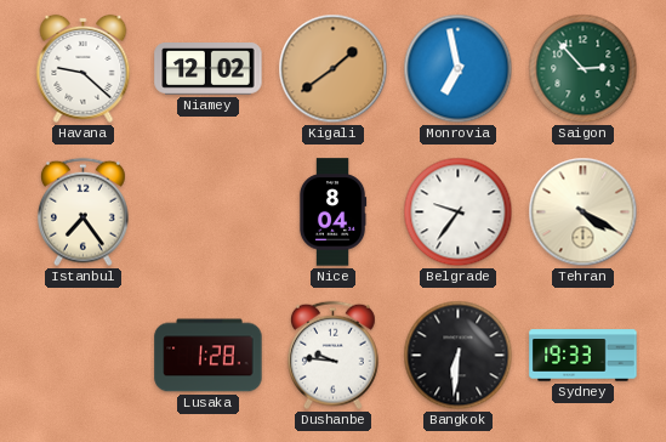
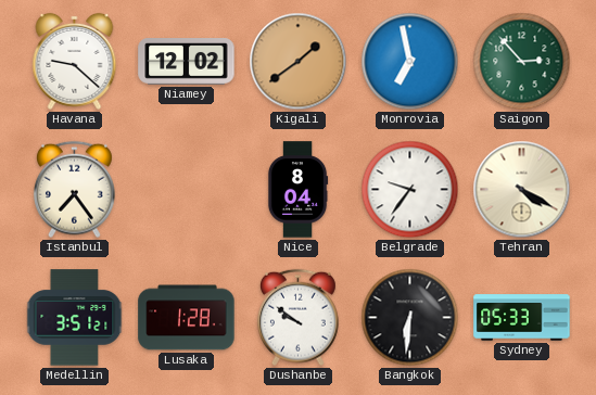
Medellin: none -> 3:51
Dushanbe: 9:46 -> 9:51
Sydney: 19:33 -> 05:33
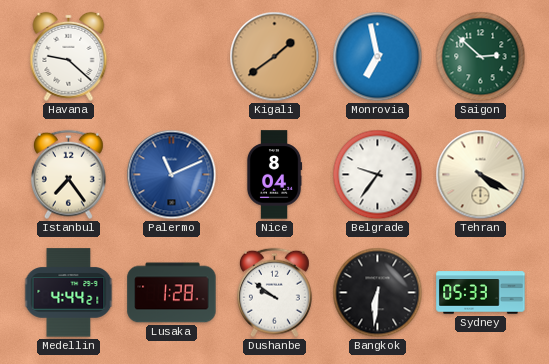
Niamey: 12:02 -> none
Saigon: 2:53 -> 2:52
Palermo: none -> 11:11
Medellin: 3:51 -> 4:44
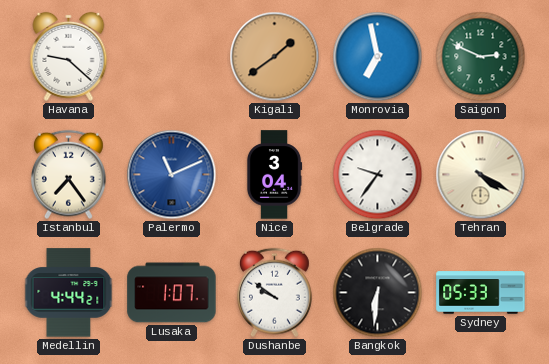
Saigon: 2:52 -> 2:49
Nice: 8:04 -> 3:04
Lusaka: 1:28 -> 1:07
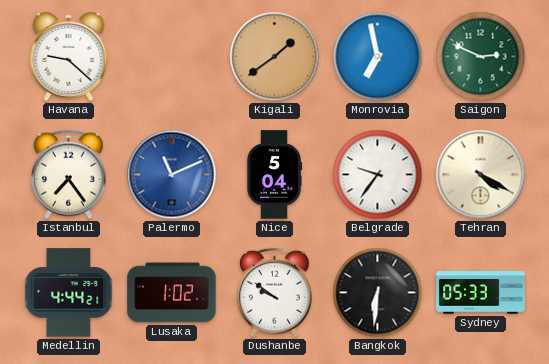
Nice: 3:04 -> 5:04
Lusaka: 1:07 -> 1:02
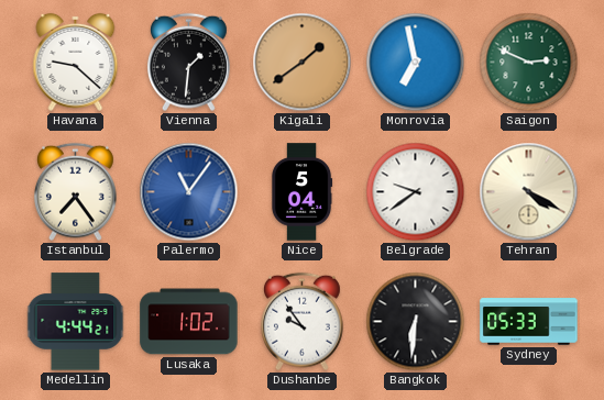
Vienna: none -> 1:31
Palermo: 11:11 -> 11:06
Belgrade: 9:36 -> 9:39
Dushanbe: 9:51 -> 9:54
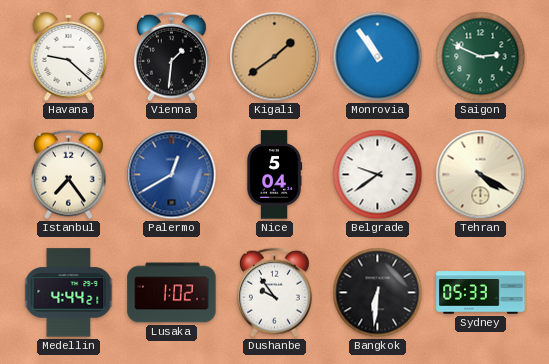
Monrovia: 6:58 -> 10:54
Palermo: 11:06 -> 12:40
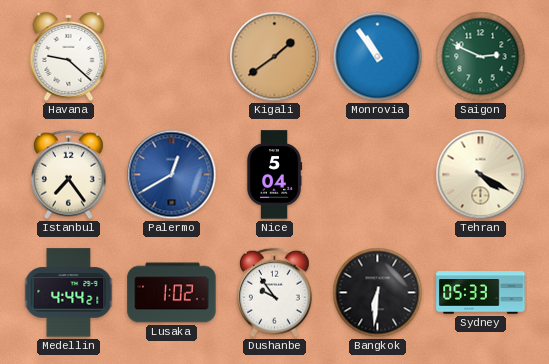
Vienna: 1:31 -> none
Belgrade: 9:39 -> none
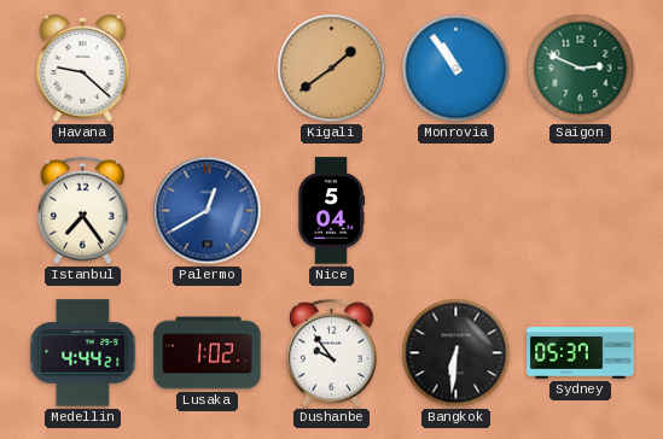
Tehran: 4:20 -> none
Sydney: 05:33 -> 05:37
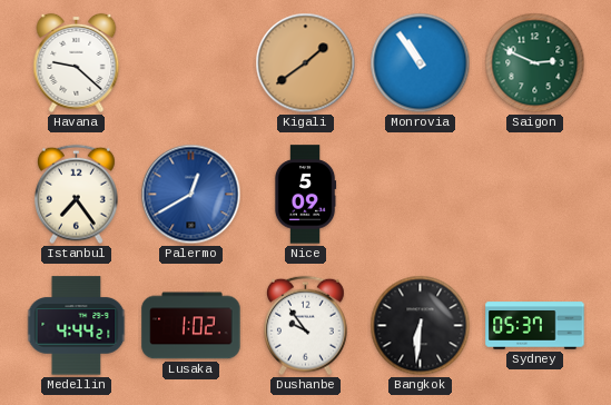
Nice: 5:04 -> 5:09
